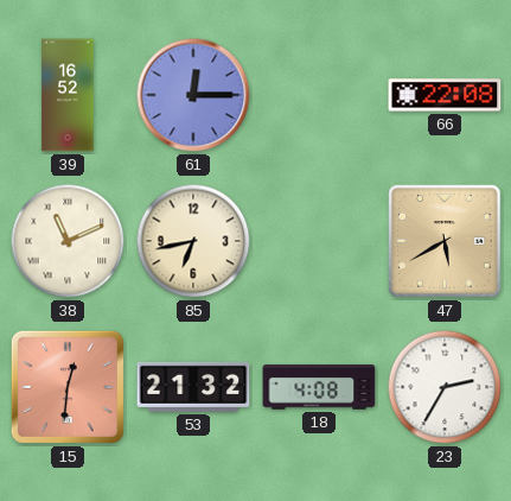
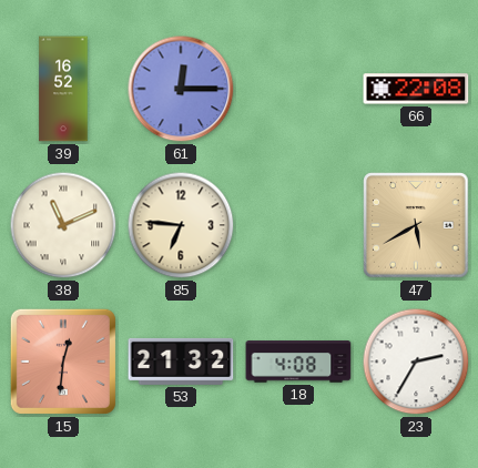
85: 6:43 -> 6:46
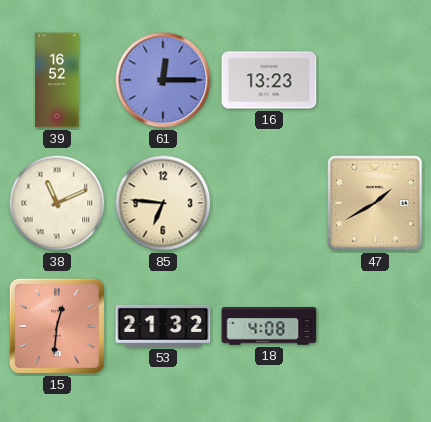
16: none -> 13:23
66: 22:08 -> none
47: 5:40 -> 1:40
23: 2:35 -> none
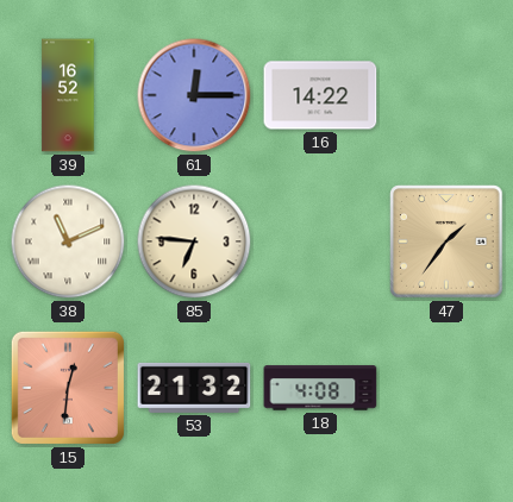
16: 13:23 -> 14:22
47: 1:40 -> 1:36
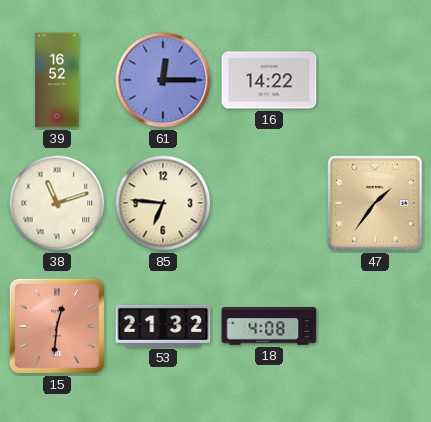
38: 11:11 -> 11:12
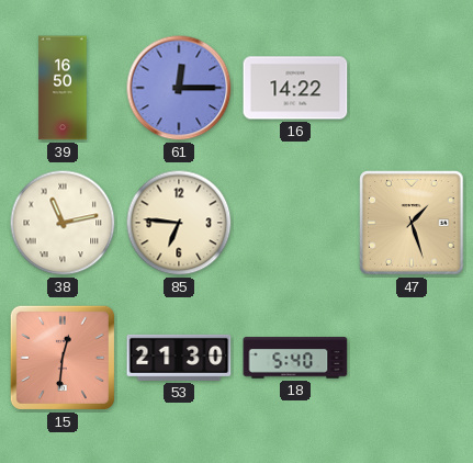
39: 16:52 -> 16:50
38: 11:12 -> 11:13
47: 1:36 -> 1:27
53: 21:32 -> 21:30
18: 4:08 -> 5:40
